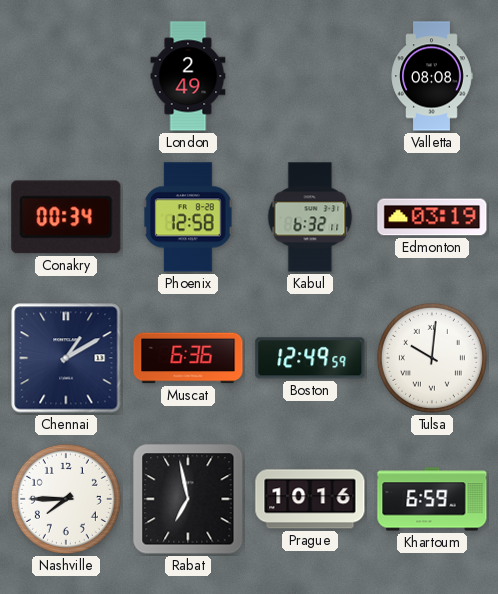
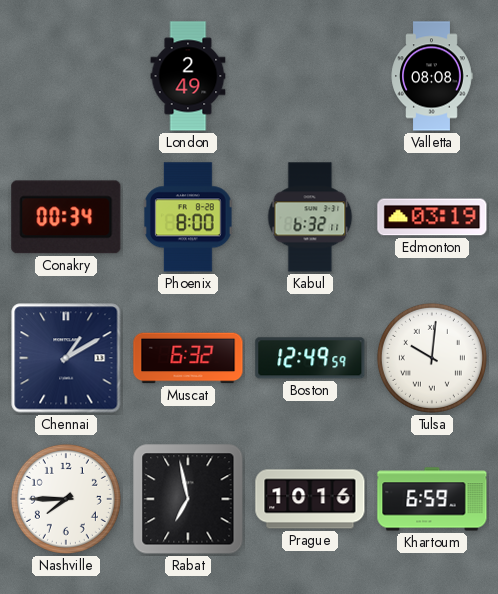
Phoenix: 12:58 -> 8:00
Muscat: 6:36 -> 6:32
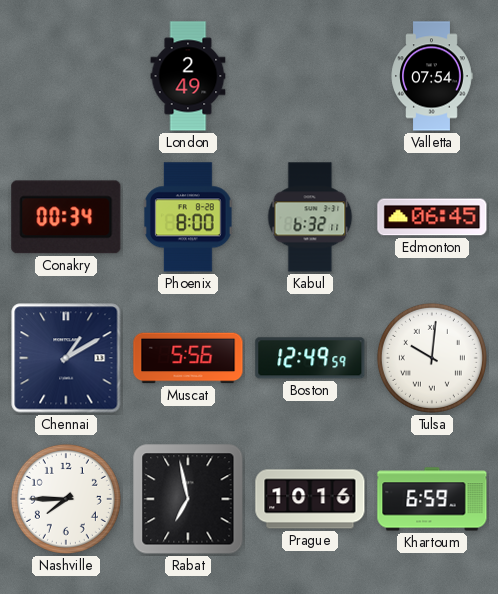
Valletta: 08:08 -> 07:54
Edmonton: 03:19 -> 06:45
Muscat: 6:32 -> 5:56
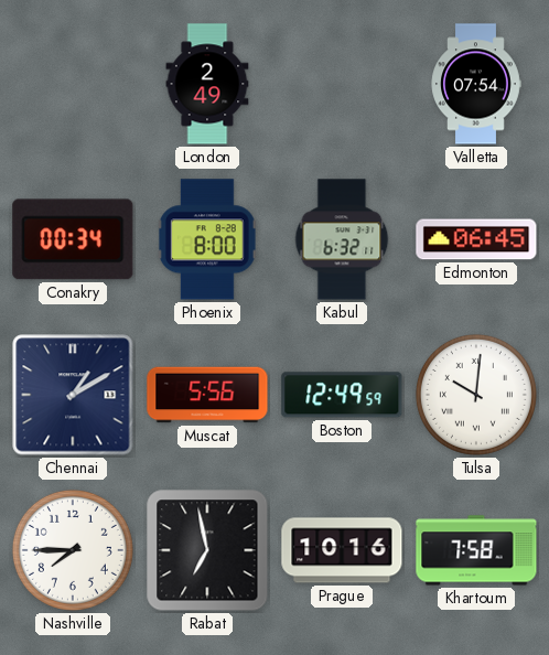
Khartoum: 6:59 -> 7:58
